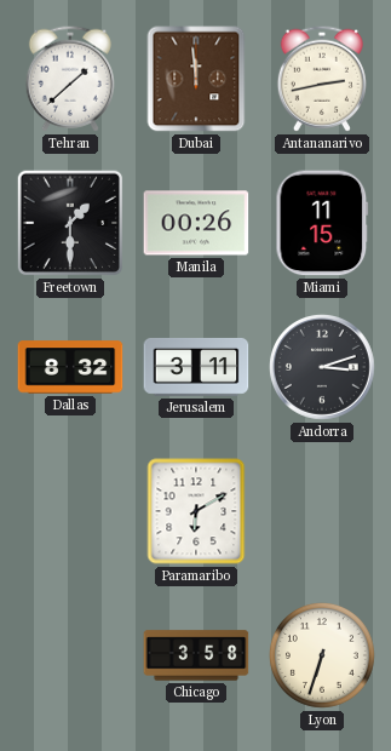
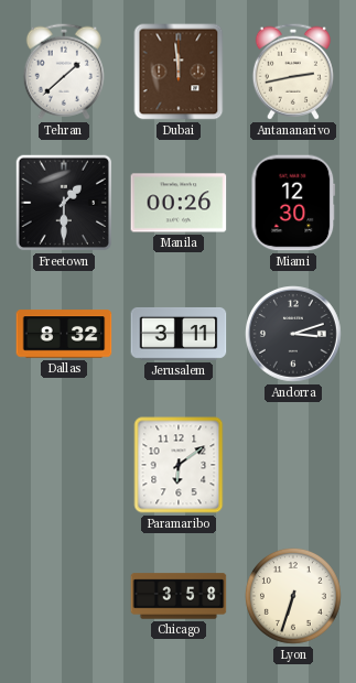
Miami: 11:15 -> 12:30
Paramaribo: 6:10 -> 6:09
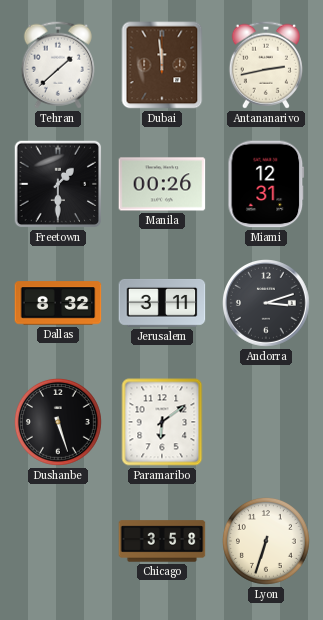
Miami: 12:30 -> 12:31
Dushanbe: none -> 5:27
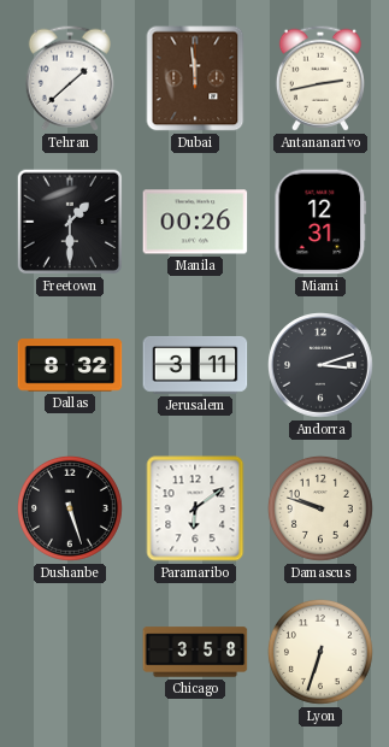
Damascus: none -> 9:48
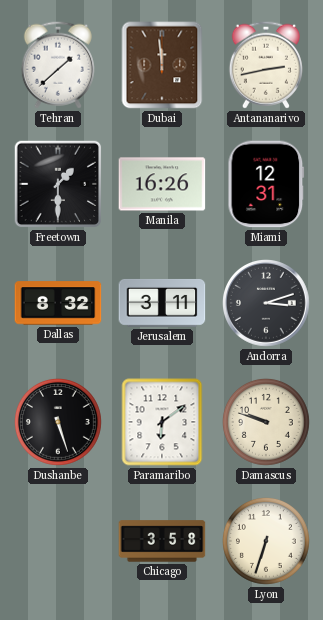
Manila: 00:26 -> 16:26
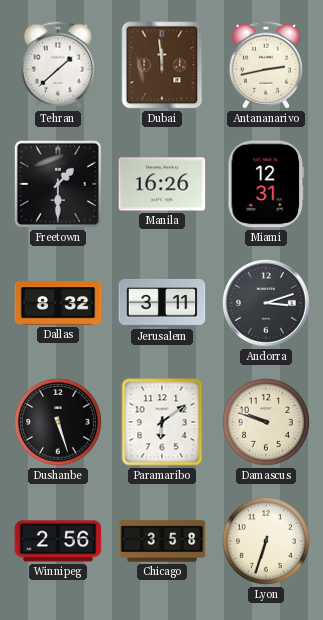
Winnipeg: none -> 2:56
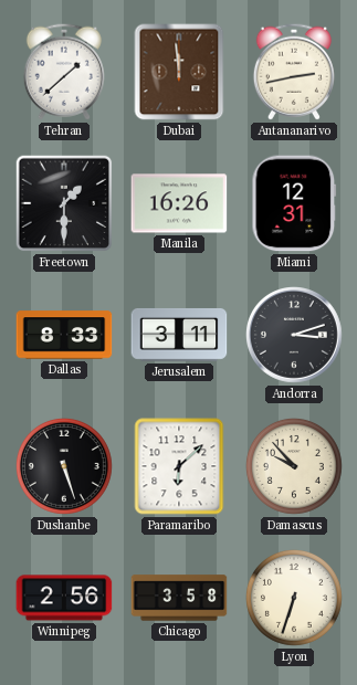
Dallas: 8:32 -> 8:33
Paramaribo: 6:09 -> 6:08
Damascus: 9:48 -> 9:53
